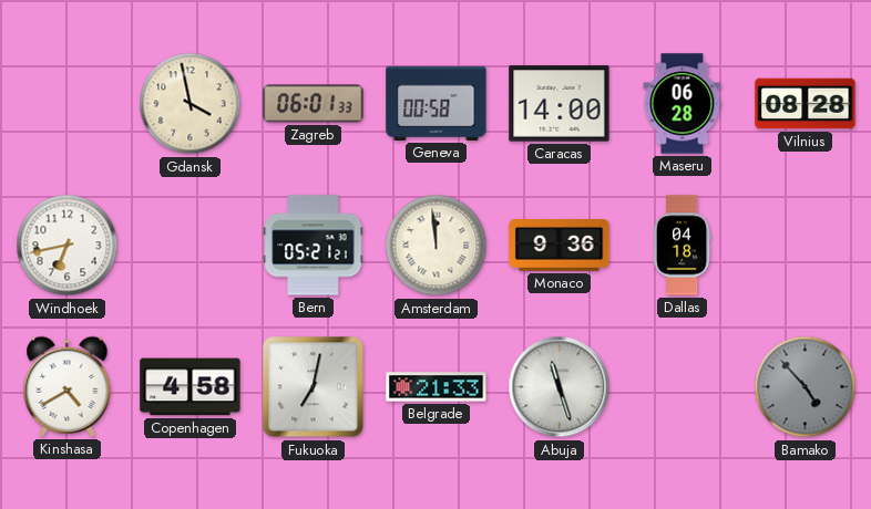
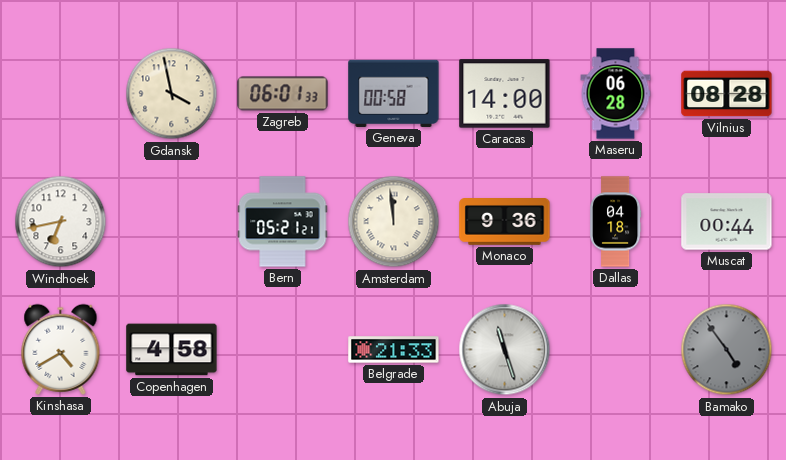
Muscat: none -> 00:44
Fukuoka: 7:02 -> none
Bamako: 4:53 -> 4:54
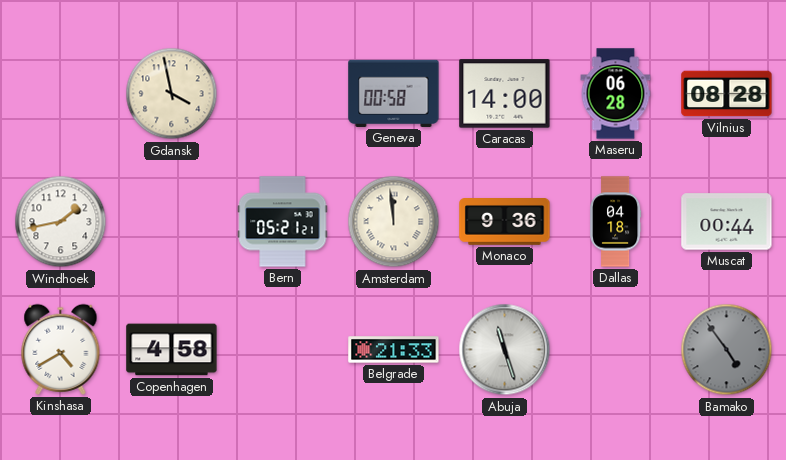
Zagreb: 06:01 -> none
Windhoek: 6:43 -> 1:43
